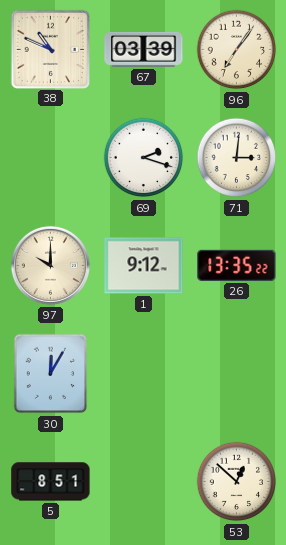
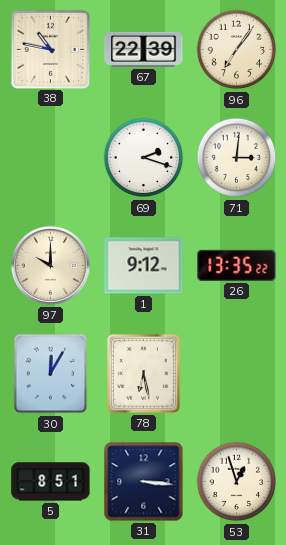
38: 10:49 -> 10:47
67: 03:39 -> 22:39
78: none -> 6:28
31: none -> 3:16
53: 12:52 -> 12:57
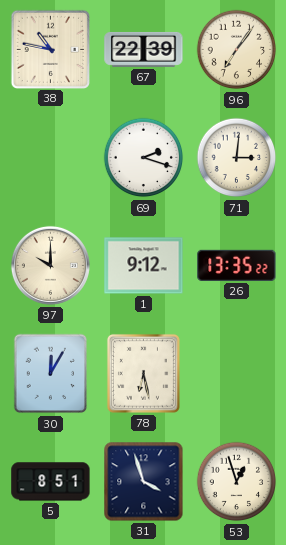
31: 3:16 -> 3:57
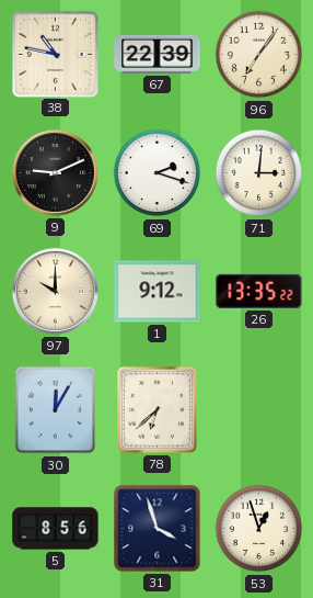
9: none -> 9:11
78: 6:28 -> 6:38
5: 8:51 -> 8:56
